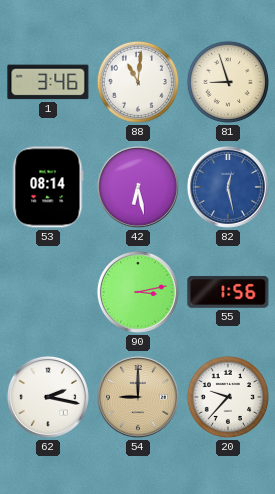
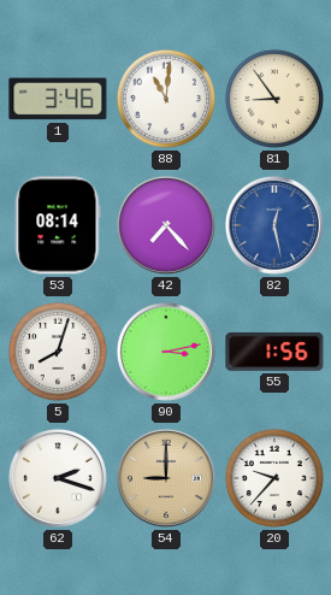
81: 8:57 -> 8:54
42: 6:28 -> 7:23
5: none -> 8:03
62: 2:17 -> 2:18
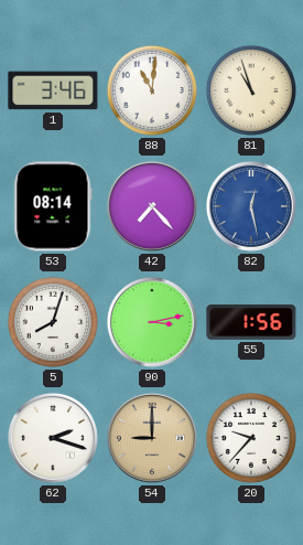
81: 8:54 -> 10:57
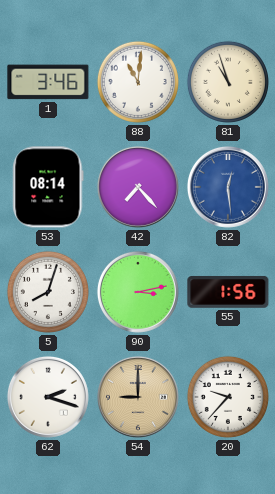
82: 12:28 -> 12:29
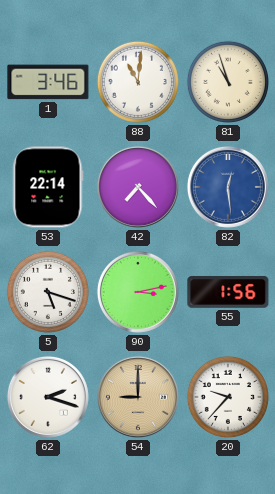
53: 08:14 -> 22:14
5: 8:03 -> 5:18
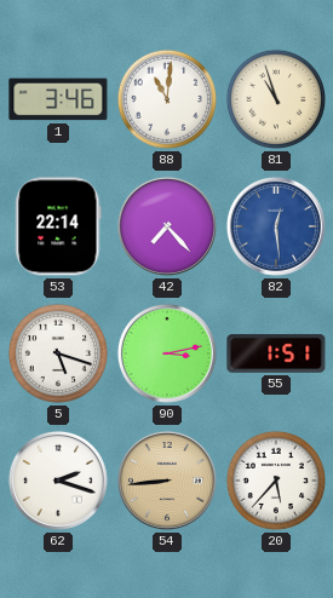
55: 1:56 -> 1:51
54: 9:00 -> 8:44
20: 9:37 -> 5:37
